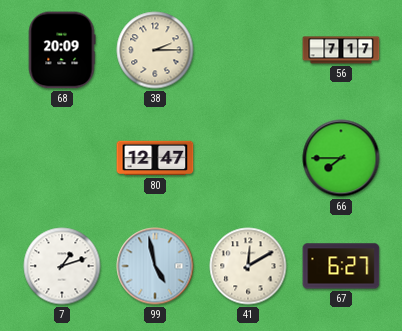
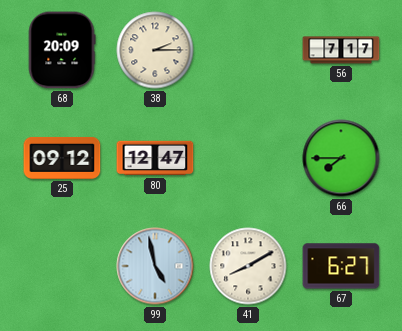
25: none -> 09:12
7: 1:12 -> none
41: 12:10 -> 8:10
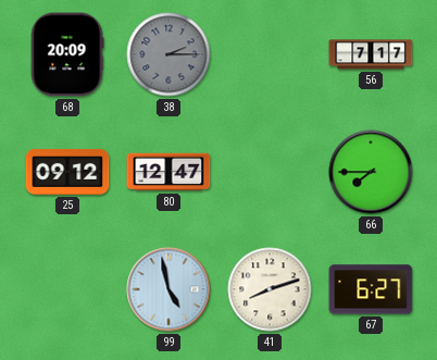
38 dial: cream -> grey
41: 8:10 -> 8:12
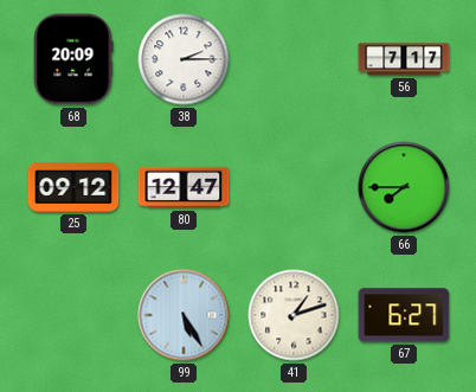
38 dial: grey -> white
99: 4:58 -> 5:25
41: 8:12 -> 1:12
